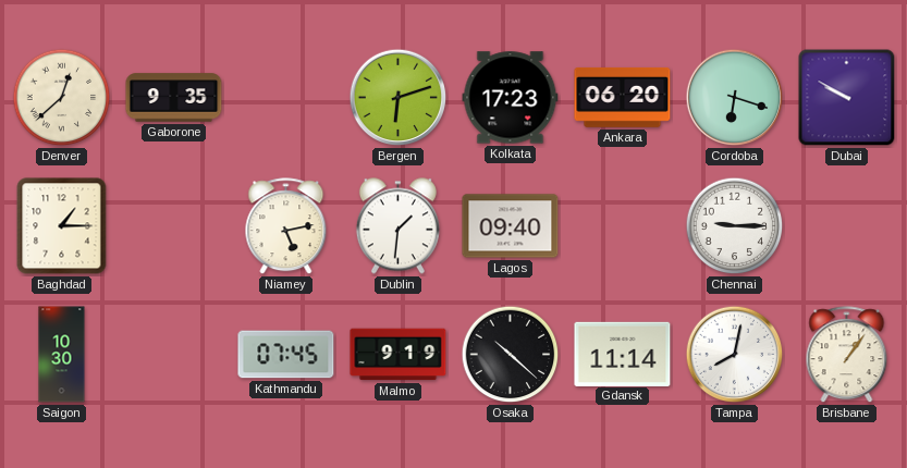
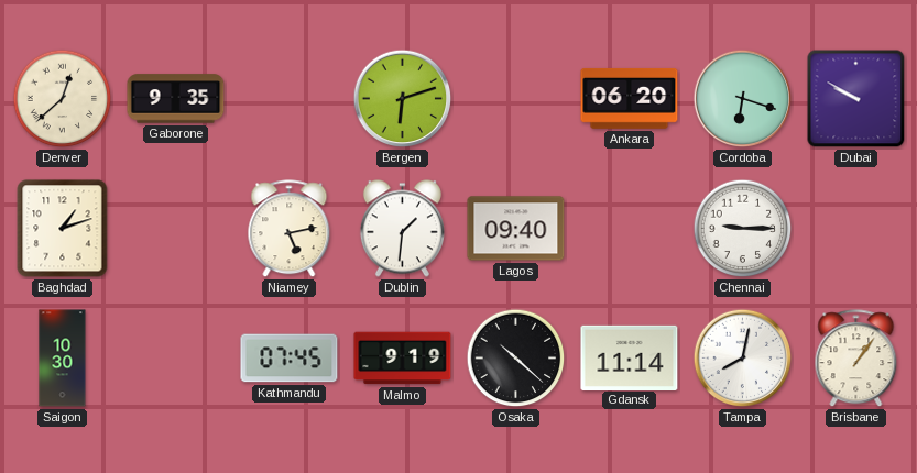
Kolkata: 17:23 -> none
Baghdad: 1:15 -> 1:12
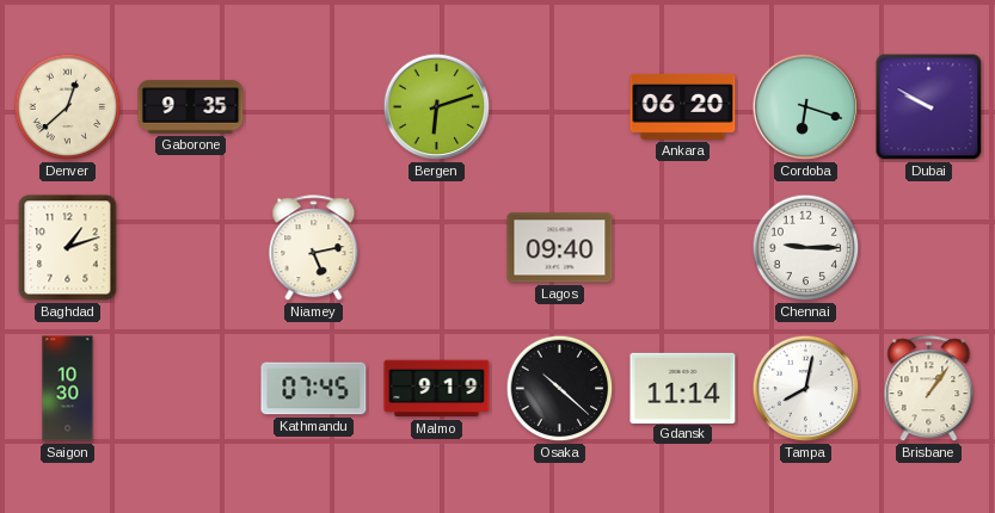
Dublin: 1:31 -> none
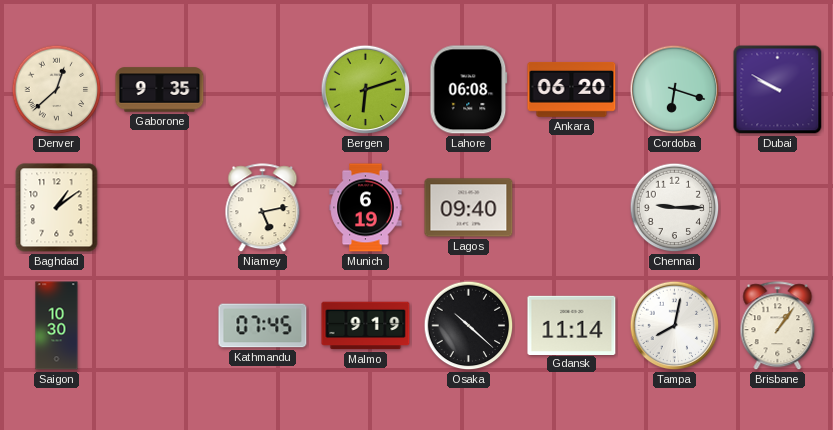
Lahore: none -> 06:08
Baghdad: 1:12 -> 1:09
Munich: none -> 6:19
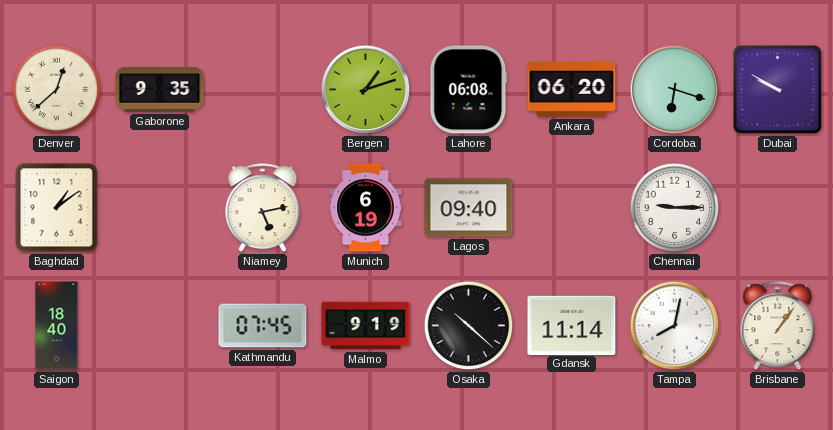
Bergen: 6:12 -> 1:12
Saigon: 10:30 -> 18:40
